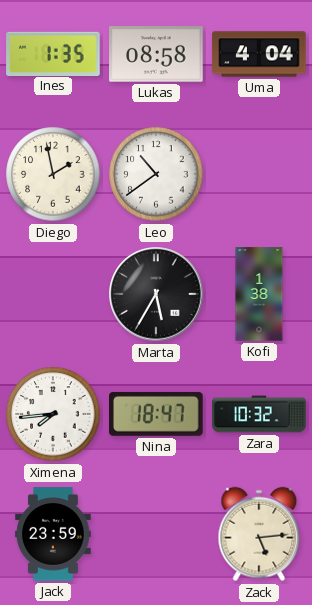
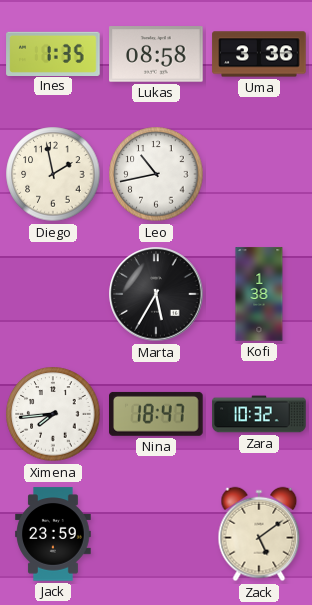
Uma: 4:04 -> 3:36
Leo: 10:39 -> 10:43
Zack: 5:14 -> 5:09
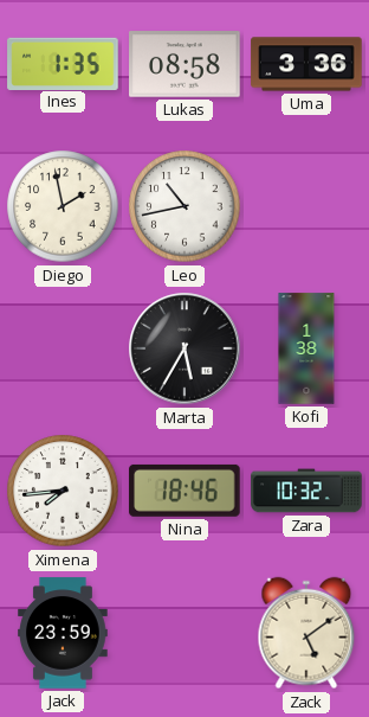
Nina: 18:47 -> 18:46
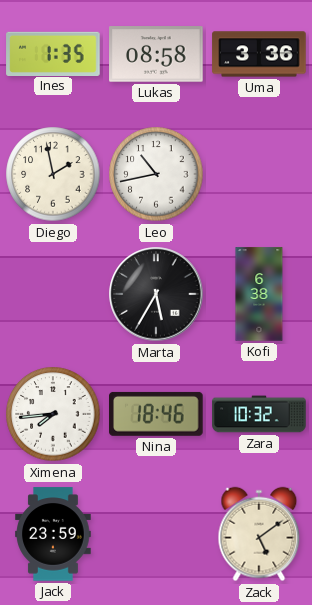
Kofi: 1:38 -> 6:38
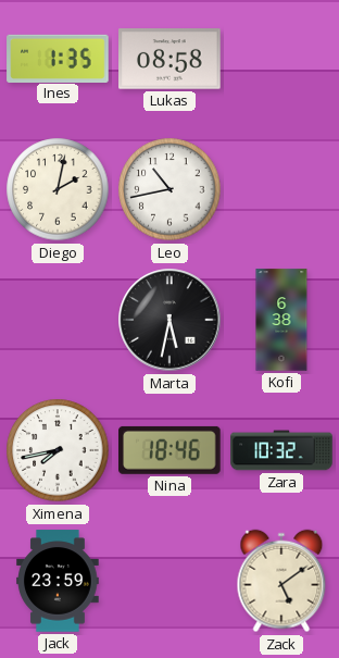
Uma: 3:36 -> none
Diego: 1:58 -> 2:02
Marta: 5:35 -> 5:32
Ximena: 7:44 -> 7:43
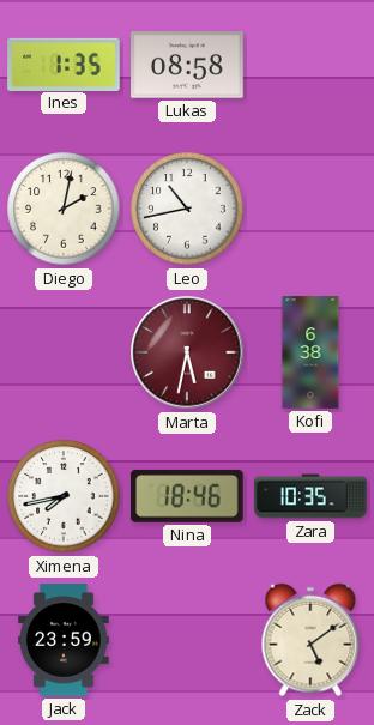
Marta dial: black -> burgundy
Zara: 10:32 -> 10:35
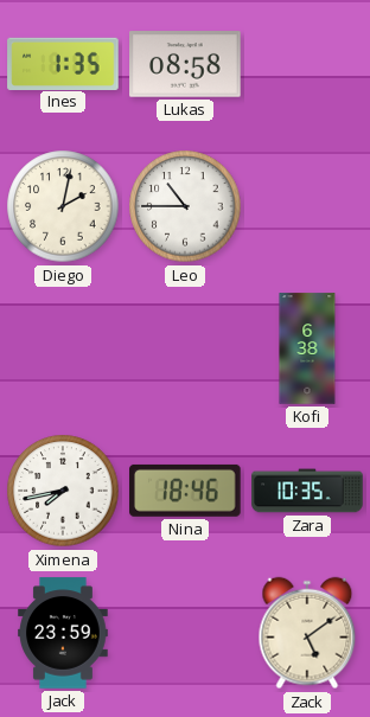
Leo: 10:43 -> 10:45
Marta: 5:32 -> none
